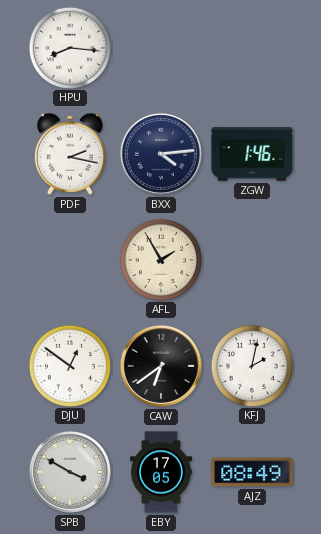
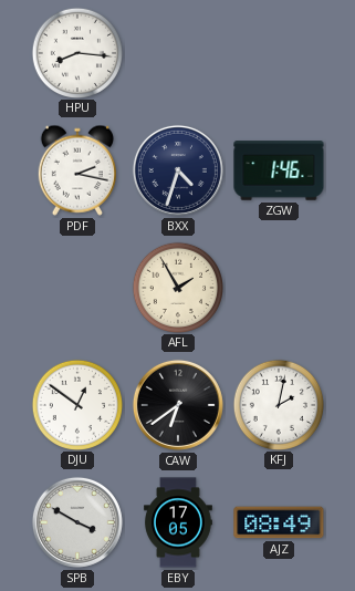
BXX: 4:14 -> 4:33
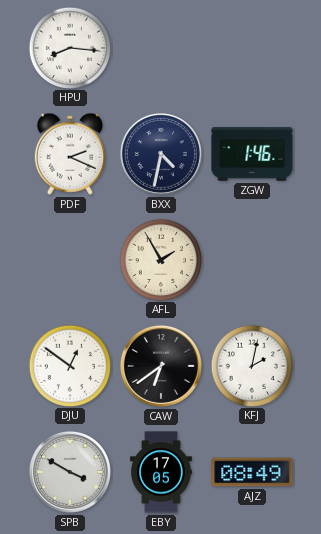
PDF: 2:17 -> 2:19
BXX: 4:33 -> 4:32
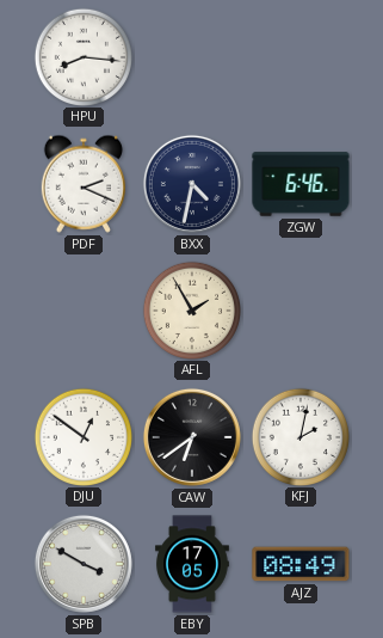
ZGW: 1:46 -> 6:46
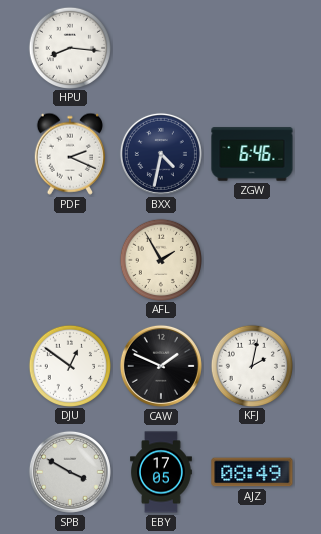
CAW: 6:39 -> 1:49
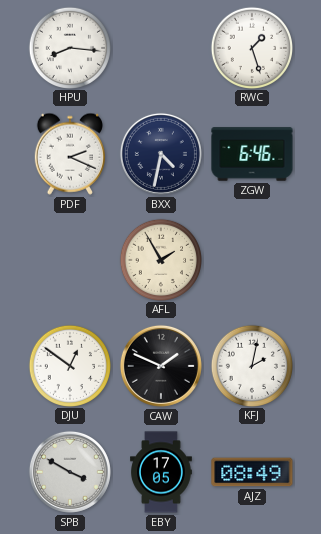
RWC: none -> 1:27
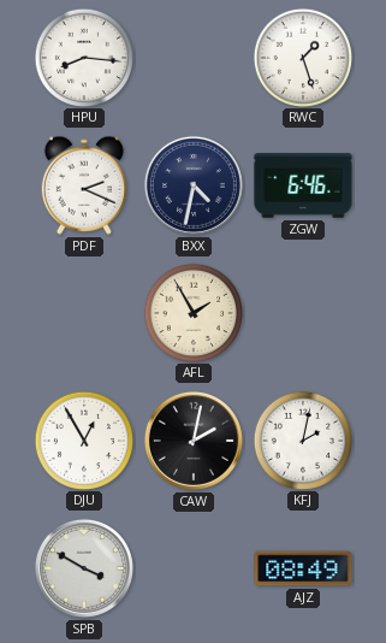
DJU: 12:51 -> 12:55
CAW: 1:49 -> 2:02
EBY: 17:05 -> none
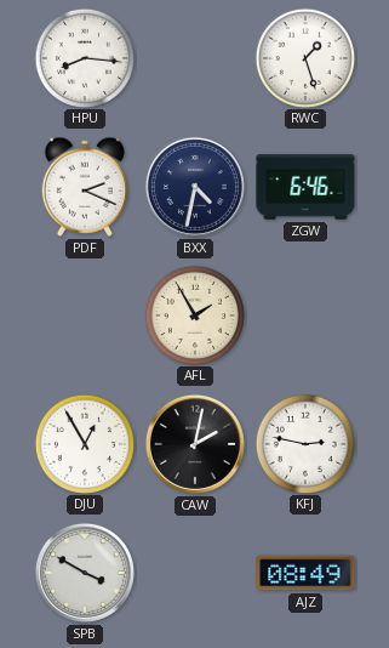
KFJ: 2:02 -> 2:47
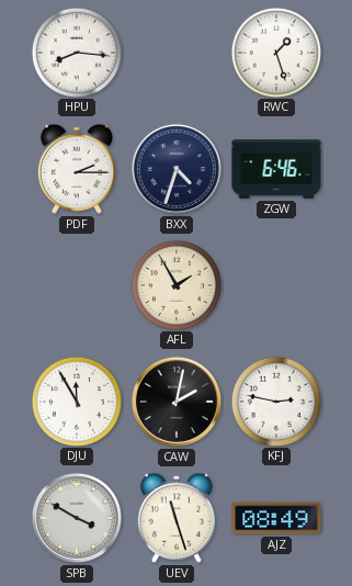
PDF: 2:19 -> 2:15
BXX: 4:32 -> 4:33
DJU: 12:55 -> 11:55
UEV: none -> 11:27
